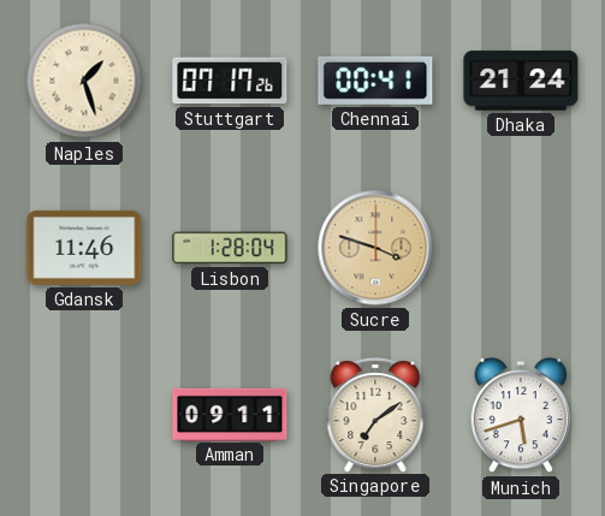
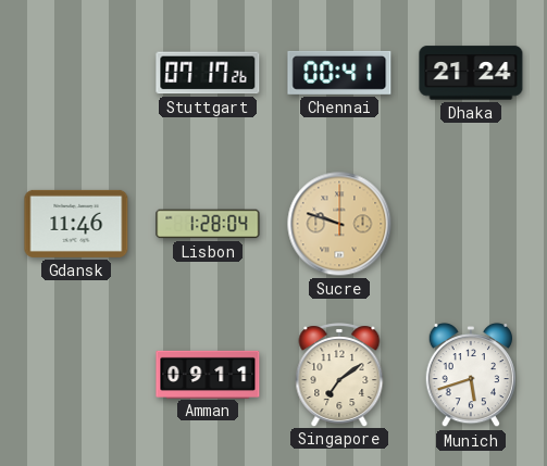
Naples: 1:27 -> none
Sucre: 3:48 -> 9:48
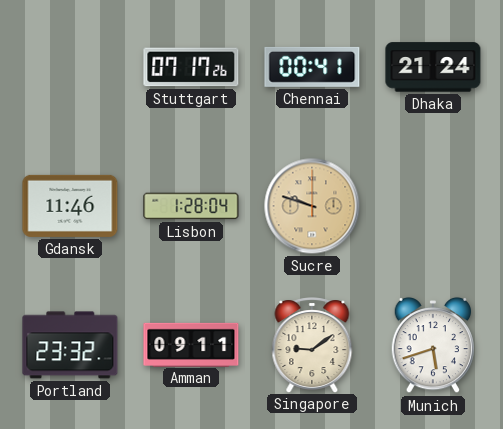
Portland: none -> 23:32
Singapore: 7:09 -> 9:09
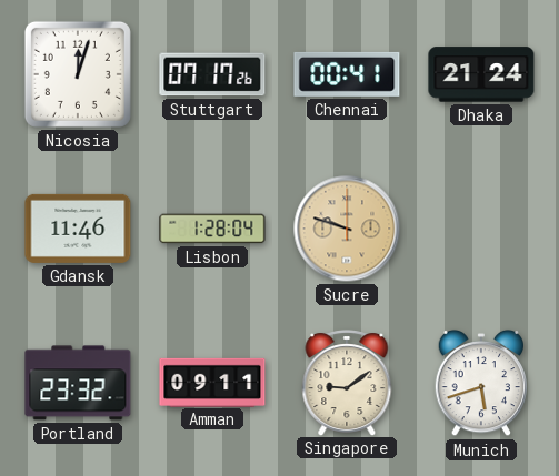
Nicosia: none -> 12:03
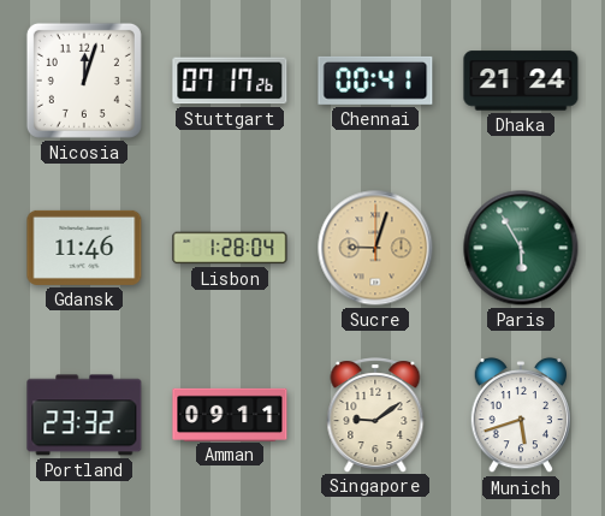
Sucre: 9:48 -> 9:03
Paris: none -> 5:55
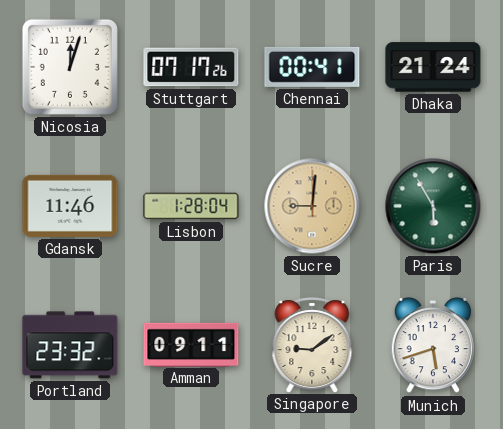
Sucre: 9:03 -> 9:01
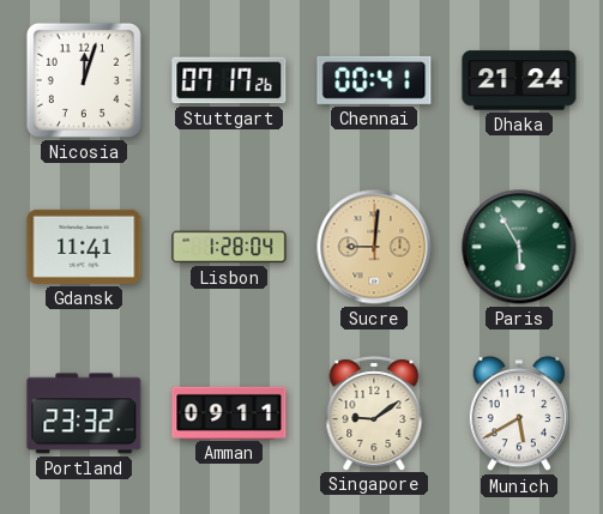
Gdansk: 11:46 -> 11:41
Munich: 5:42 -> 5:40
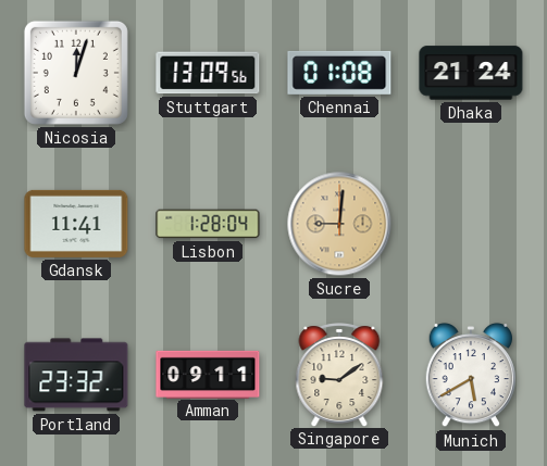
Stuttgart: 07:17 -> 13:09
Chennai: 00:41 -> 01:08
Paris: 5:55 -> none
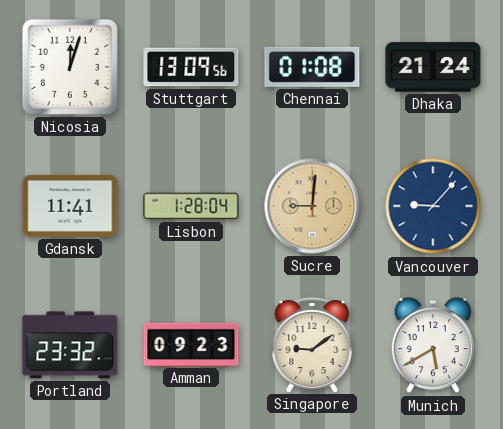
Vancouver: none -> 9:07
Amman: 09:11 -> 09:23
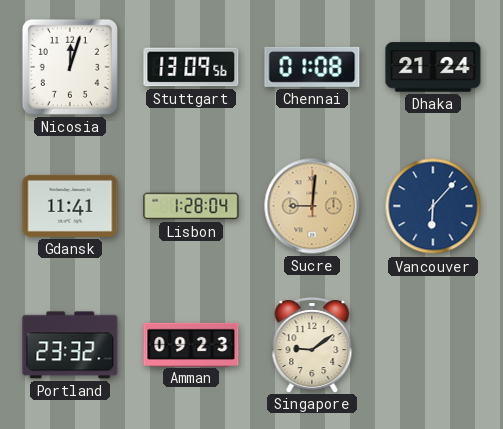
Vancouver: 9:07 -> 6:07
Munich: 5:40 -> none
